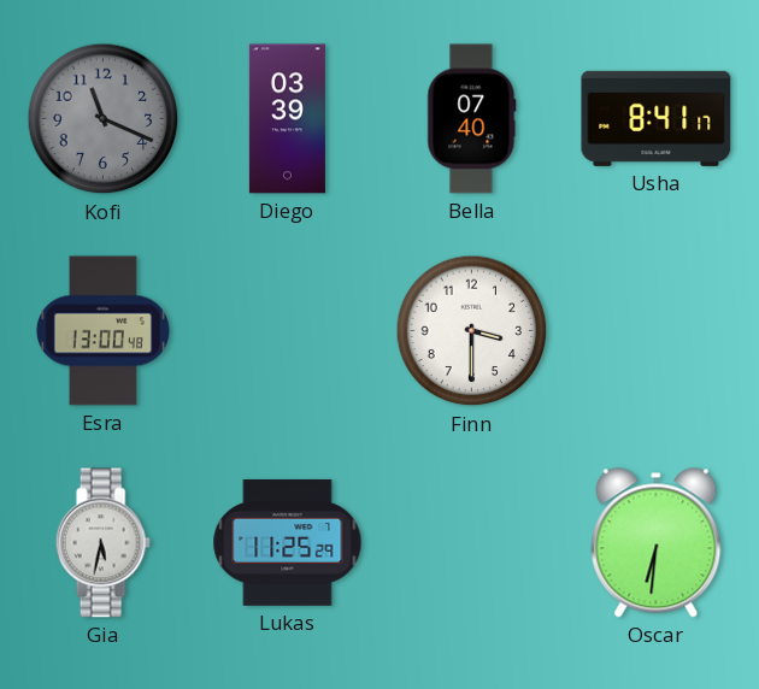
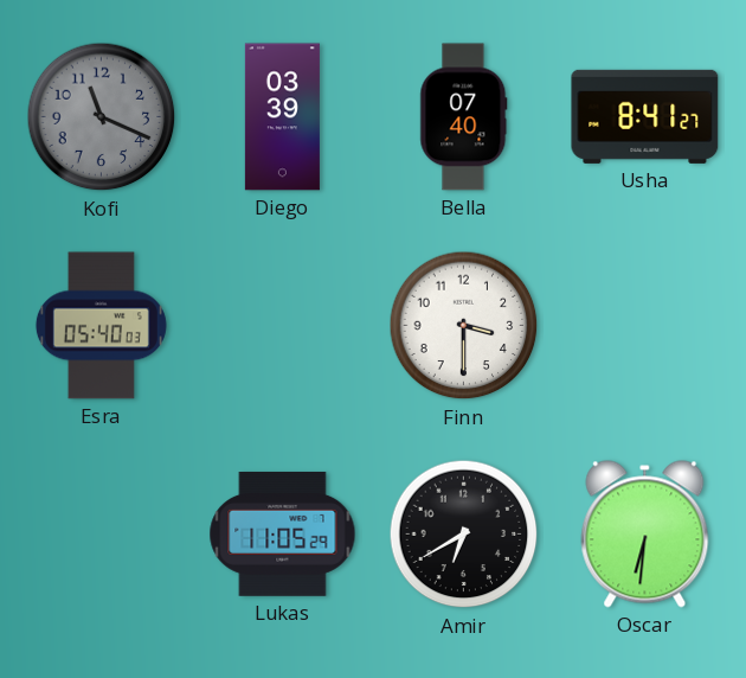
Usha: 8:41:17 -> 8:41:27
Esra: 13:00 -> 05:40
Gia: 5:32 -> none
Lukas: 11:25 -> 11:05
Amir: none -> 6:40
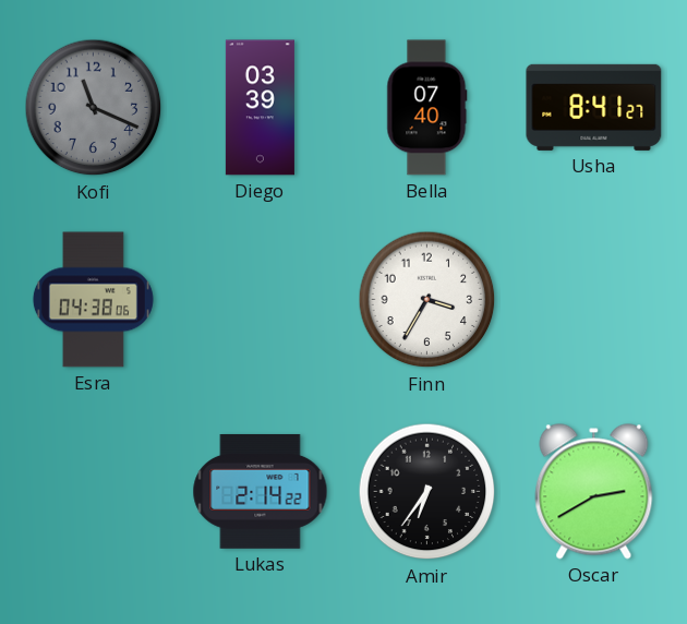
Esra: 05:40 -> 04:38
Finn: 3:30 -> 3:35
Lukas: 11:05 -> 2:14
Amir: 6:40 -> 6:36
Oscar: 6:31 -> 2:40
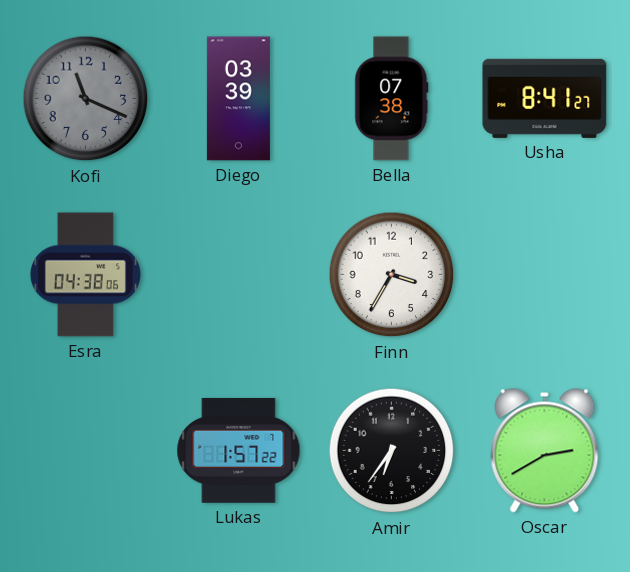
Bella: 07:40 -> 07:38
Lukas: 2:14 -> 1:57
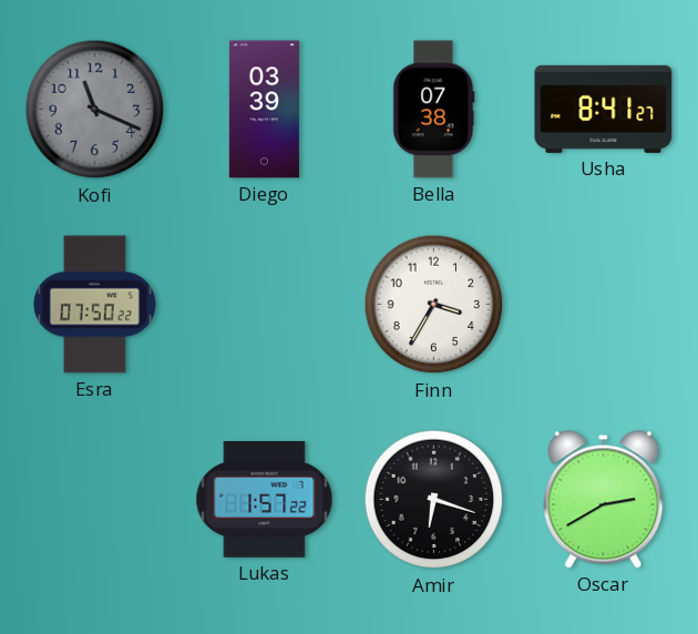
Esra: 04:38 -> 07:50
Amir: 6:36 -> 6:18
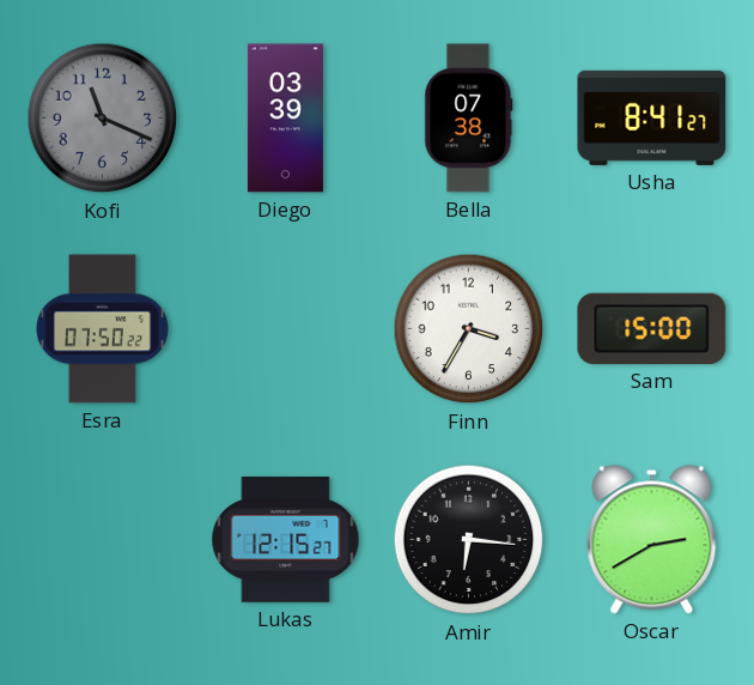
Sam: none -> 15:00
Lukas: 1:57 -> 12:15
Amir: 6:18 -> 6:16
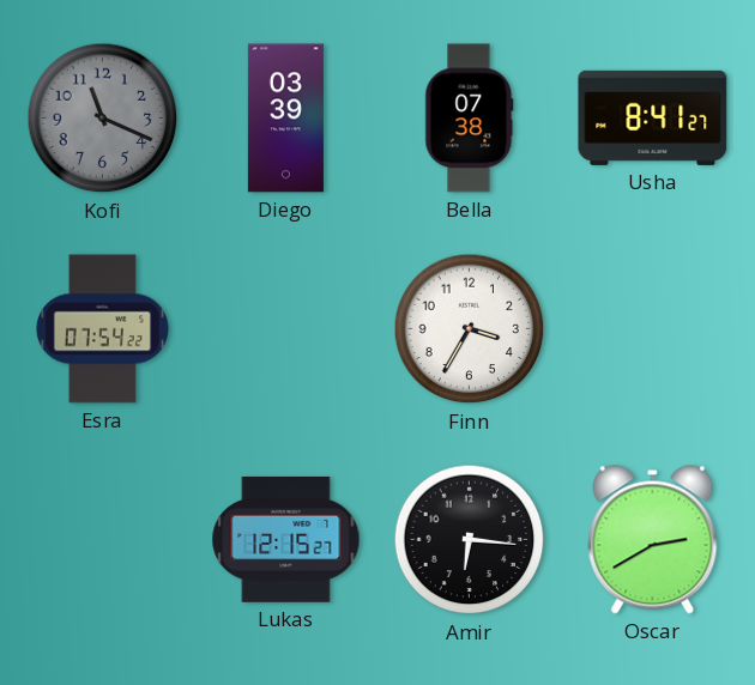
Esra: 07:50 -> 07:54
Sam: 15:00 -> none
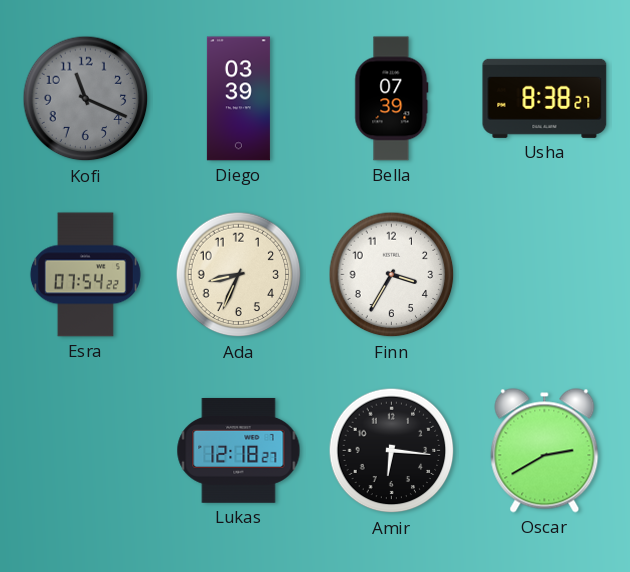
Bella: 07:38 -> 07:39
Usha: 8:41 -> 8:38
Ada: none -> 8:34
Lukas: 12:15 -> 12:18
